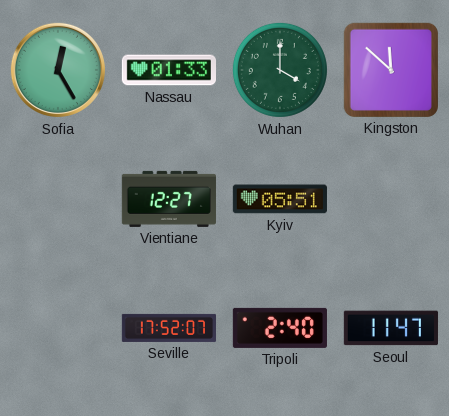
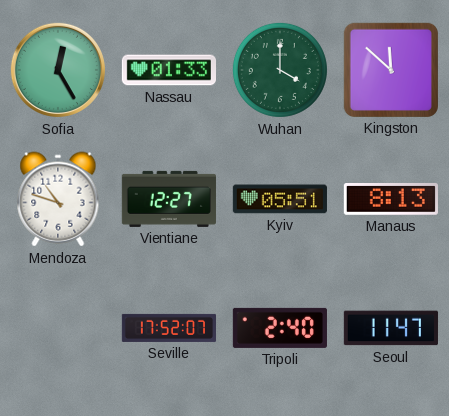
Mendoza: none -> 10:48
Manaus: none -> 8:13
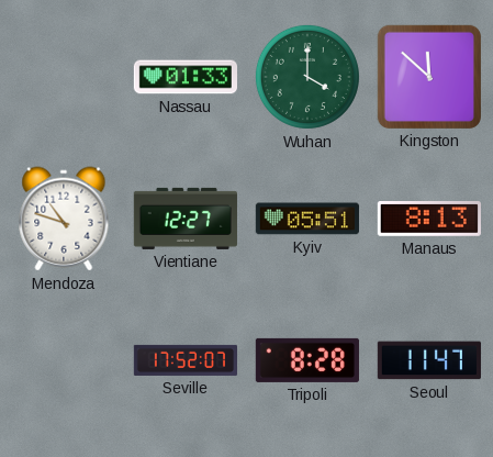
Sofia: 12:25 -> none
Tripoli: 2:40 -> 8:28
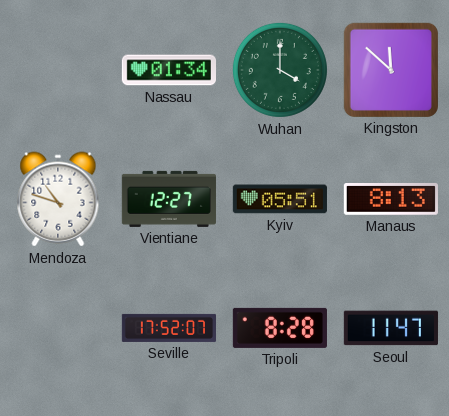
Nassau: 01:33 -> 01:34
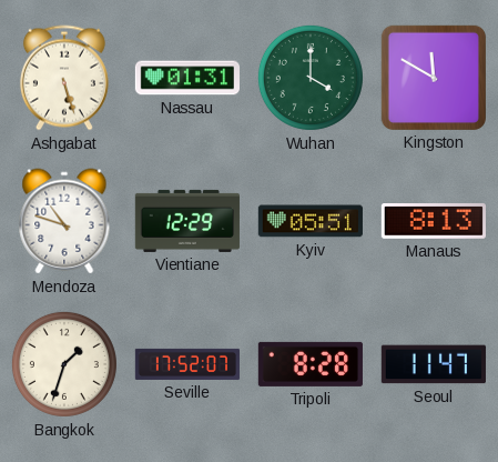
Ashgabat: none -> 5:27
Nassau: 01:34 -> 01:31
Kingston: 11:52 -> 11:50
Vientiane: 12:27 -> 12:29
Bangkok: none -> 1:33
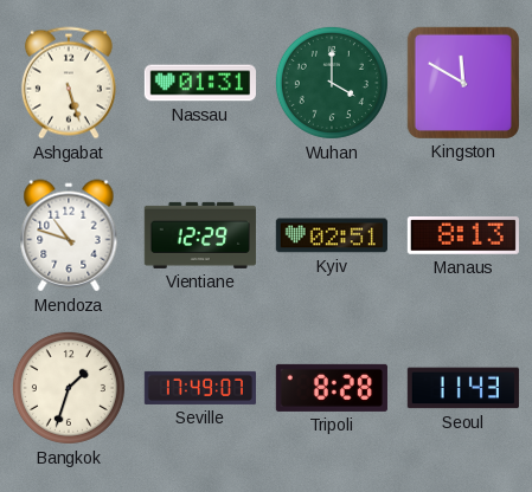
Kyiv: 05:51 -> 02:51
Seville: 17:52 -> 17:49
Seoul: 11:47 -> 11:43
